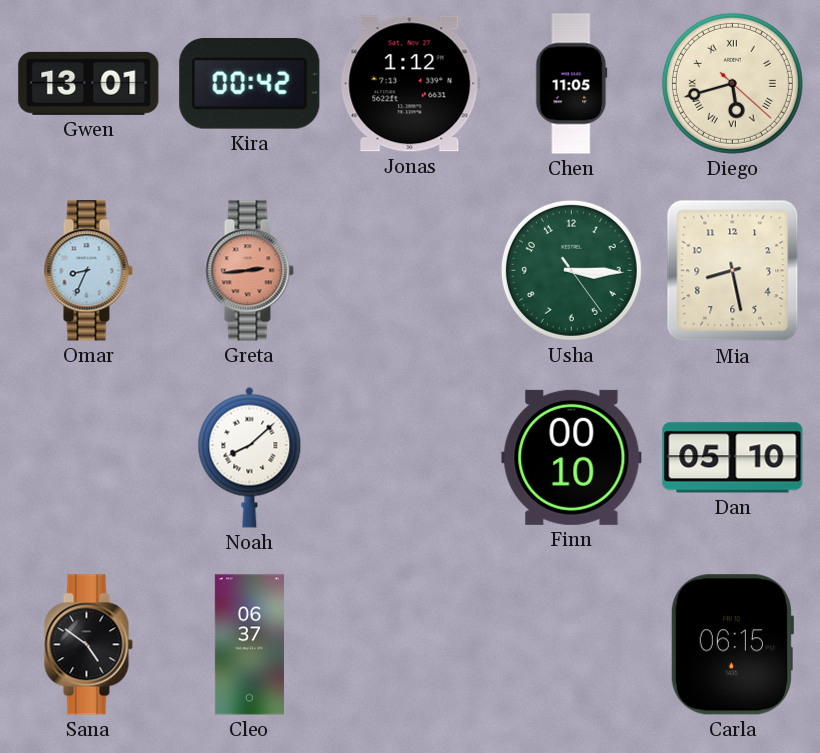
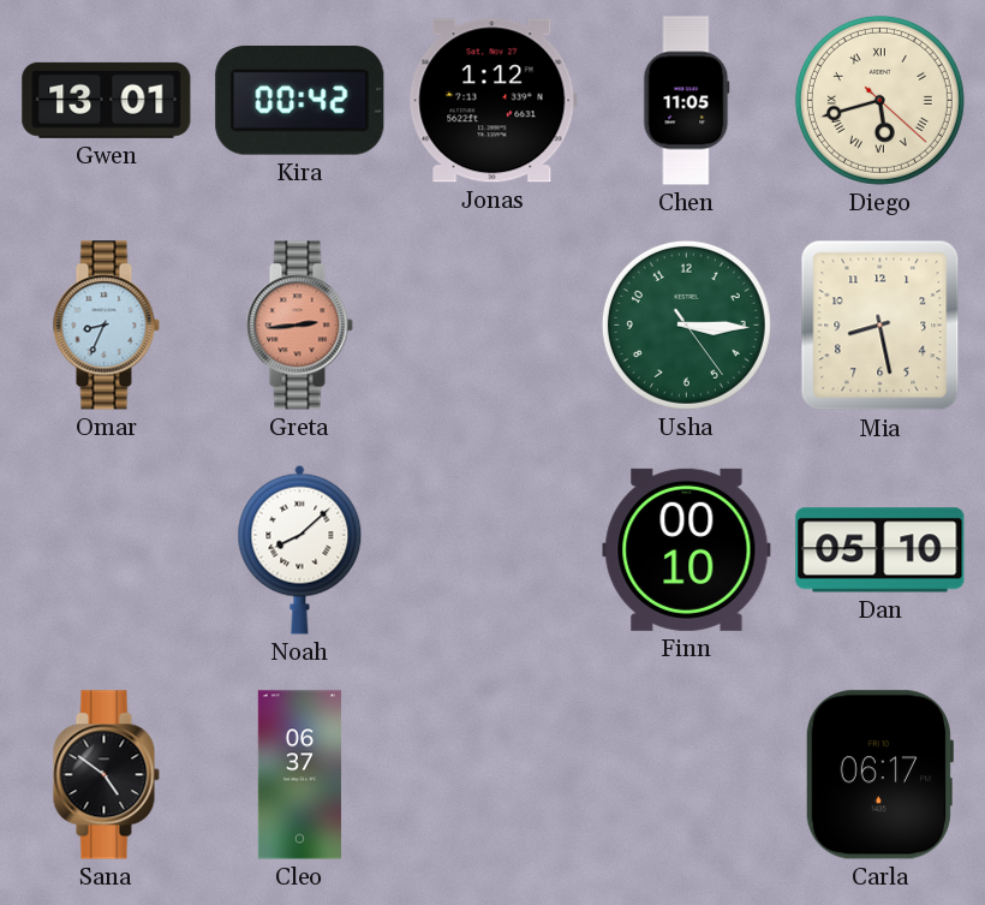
Carla: 06:15 -> 06:17
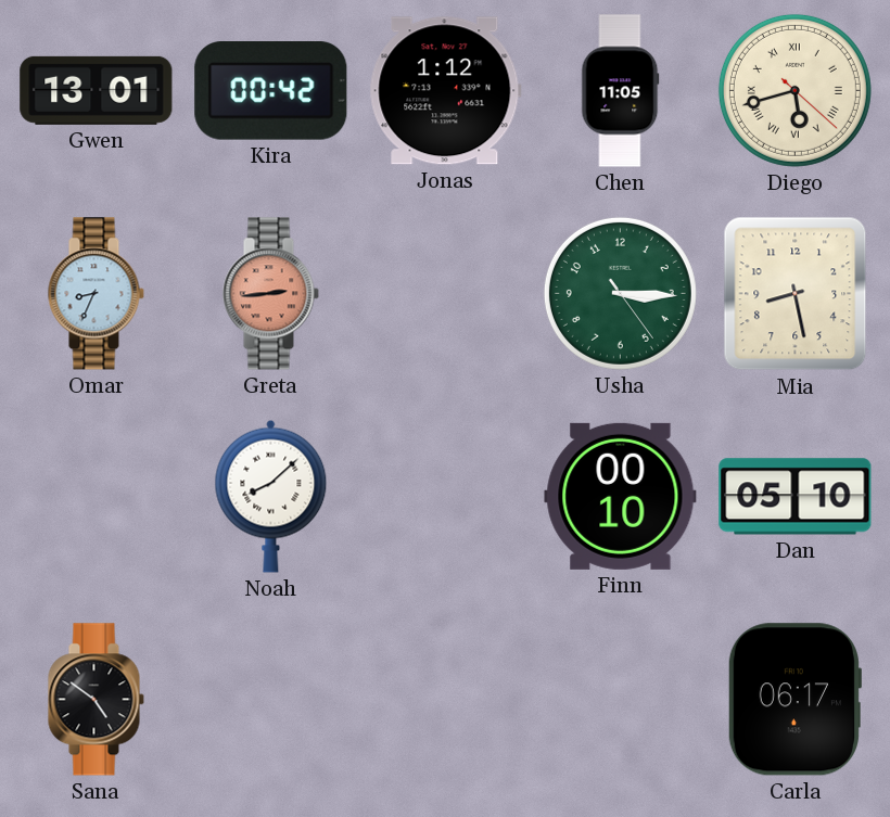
Cleo: 06:37 -> none
